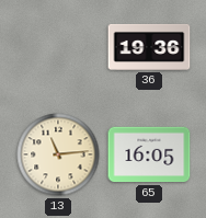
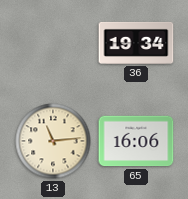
36: 19:36 -> 19:34
65: 16:05 -> 16:06
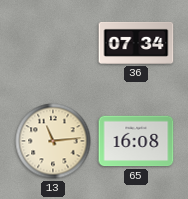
36: 19:34 -> 07:34
65: 16:06 -> 16:08
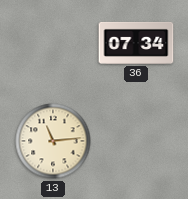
65: 16:08 -> none
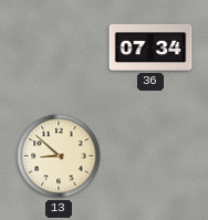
13: 11:14 -> 8:52
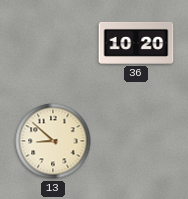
36: 07:34 -> 10:20
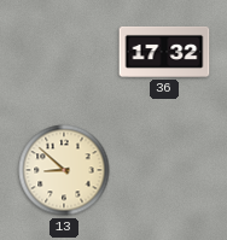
36: 10:20 -> 17:32
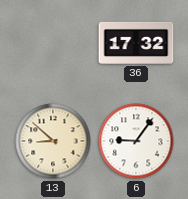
6: none -> 9:06
